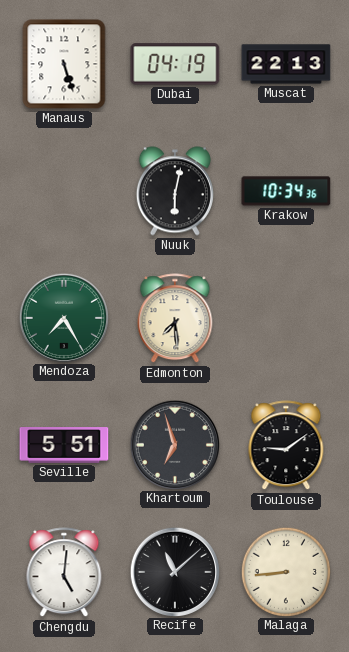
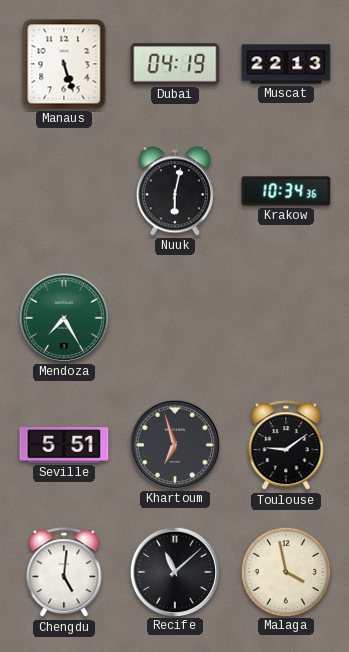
Edmonton: 7:29 -> none
Malaga: 8:44 -> 3:58
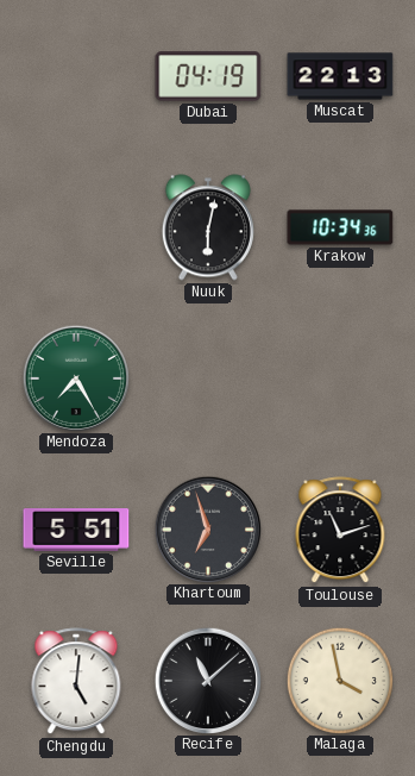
Manaus: 5:27 -> none
Toulouse: 9:09 -> 11:12
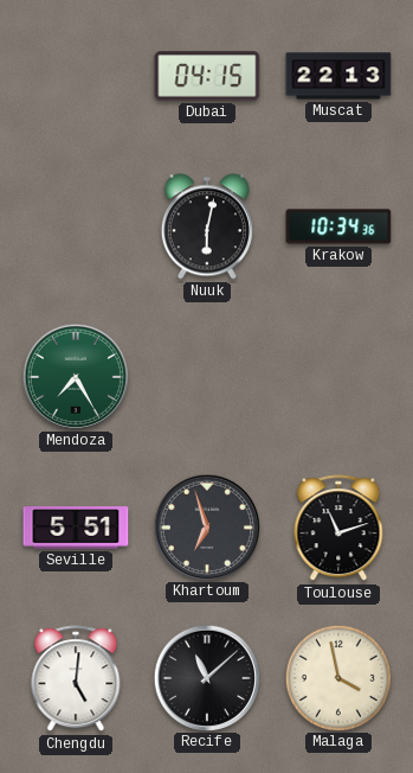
Dubai: 04:19 -> 04:15
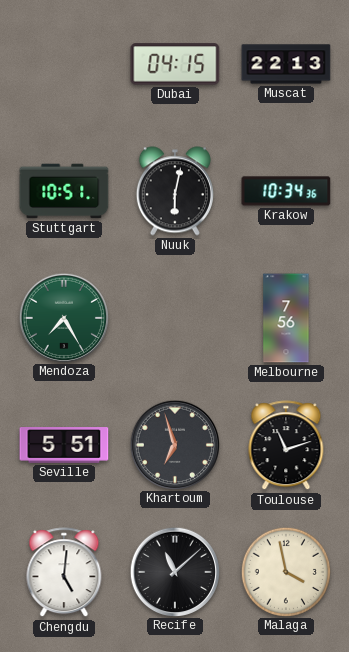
Stuttgart: none -> 10:51
Melbourne: none -> 7:56
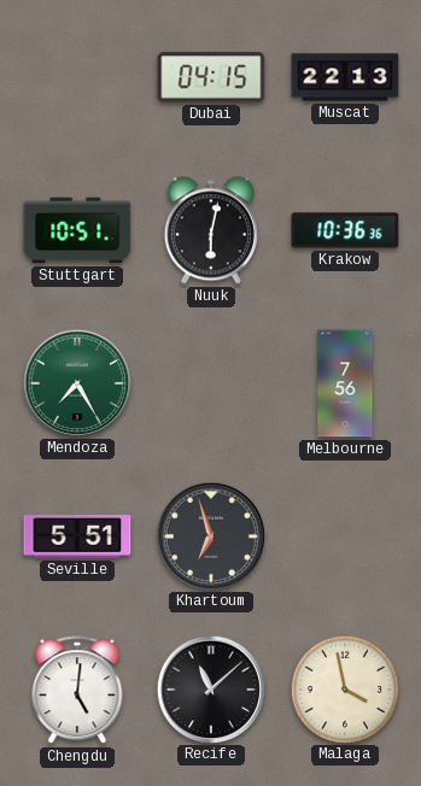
Krakow: 10:34 -> 10:36
Toulouse: 11:12 -> none
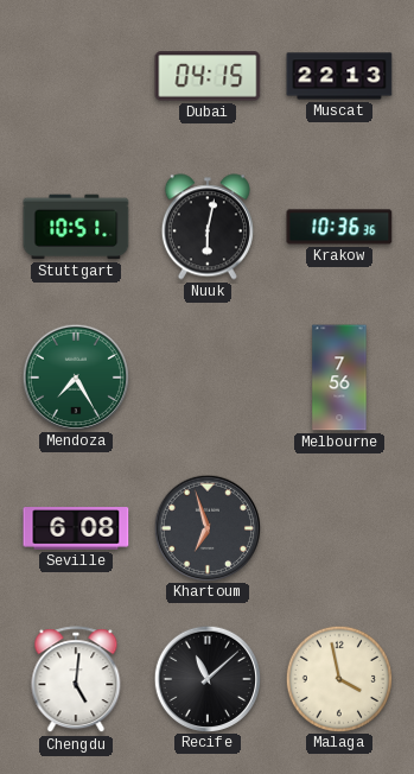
Seville: 5:51 -> 6:08
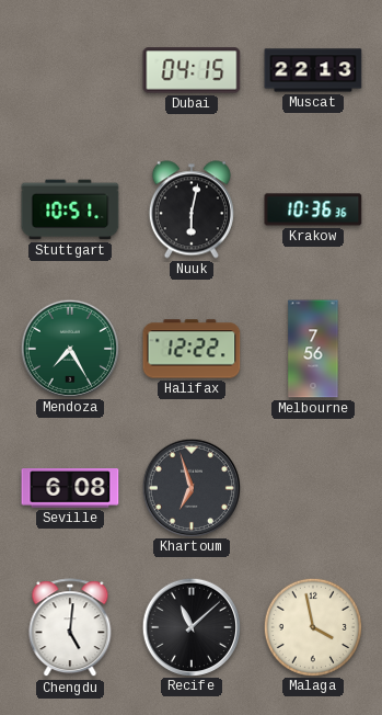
Halifax: none -> 12:22
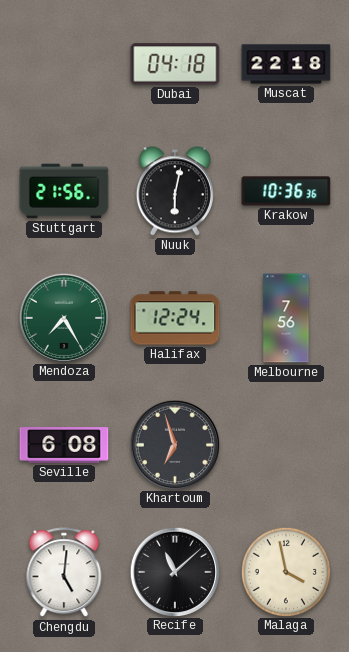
Dubai: 04:15 -> 04:18
Muscat: 22:13 -> 22:18
Stuttgart: 10:51 -> 21:56
Halifax: 12:22 -> 12:24
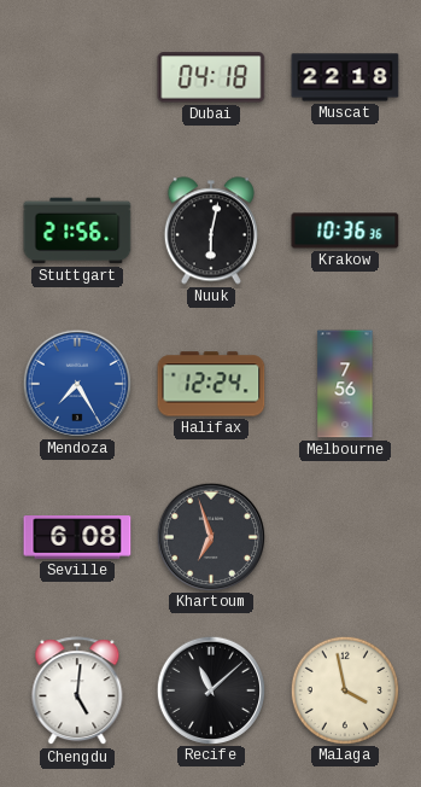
Mendoza dial: green -> blue
